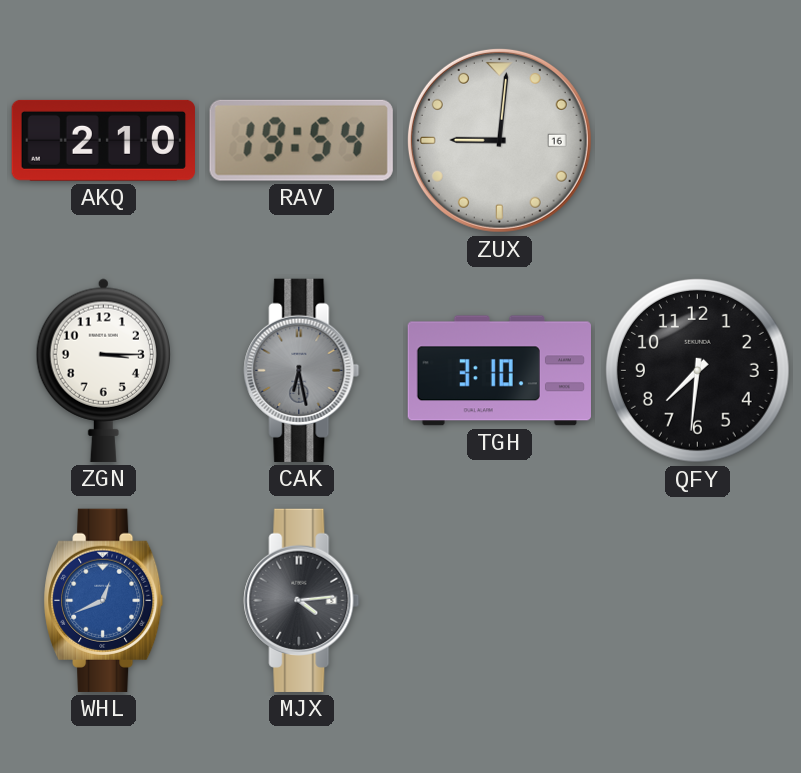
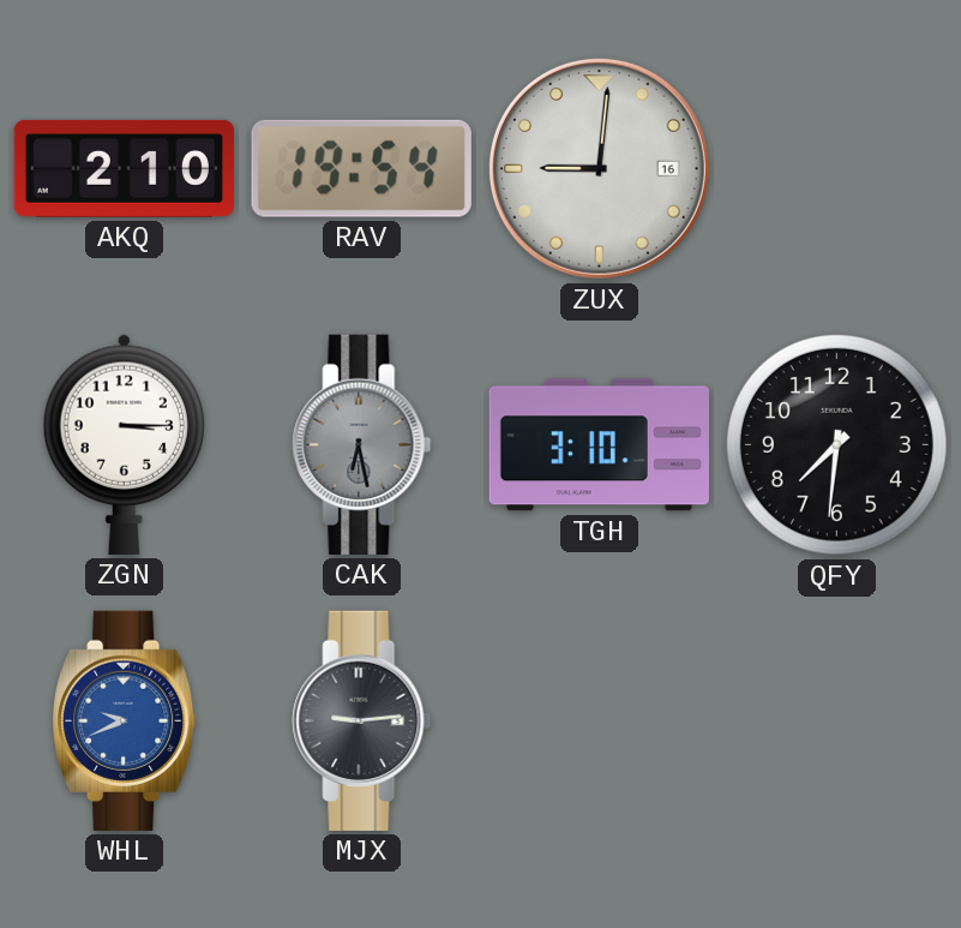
WHL: 12:41 -> 9:41
MJX: 4:14 -> 9:14
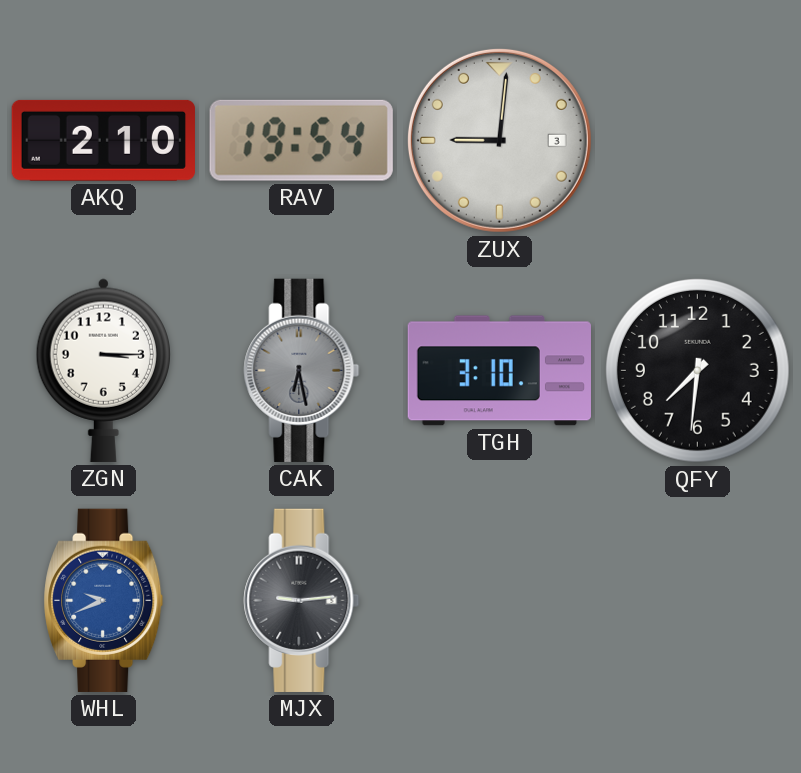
ZUX date: 16 -> 3
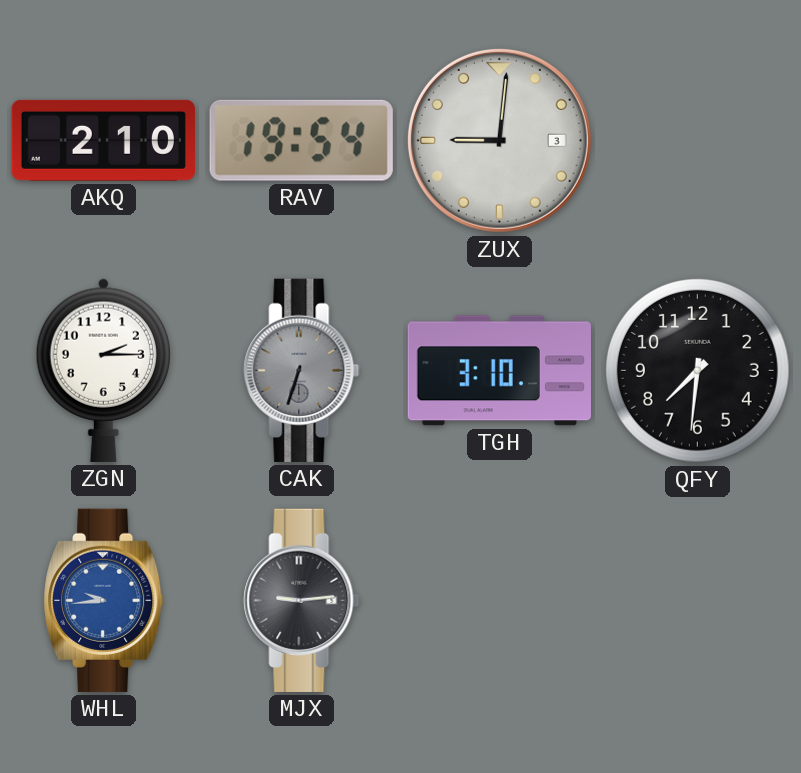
ZGN: 3:15 -> 2:15
CAK: 6:28 -> 6:33
WHL: 9:41 -> 9:44
